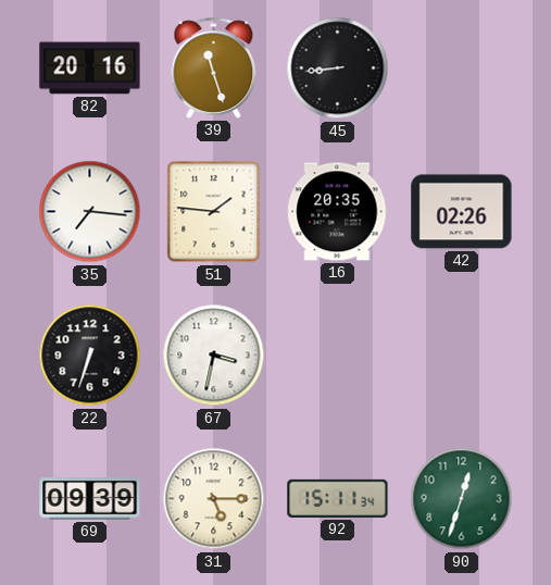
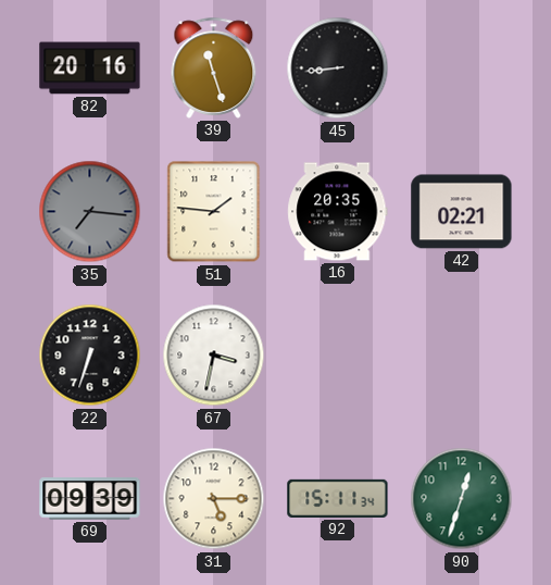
35 dial: white -> grey
42: 02:26 -> 02:21
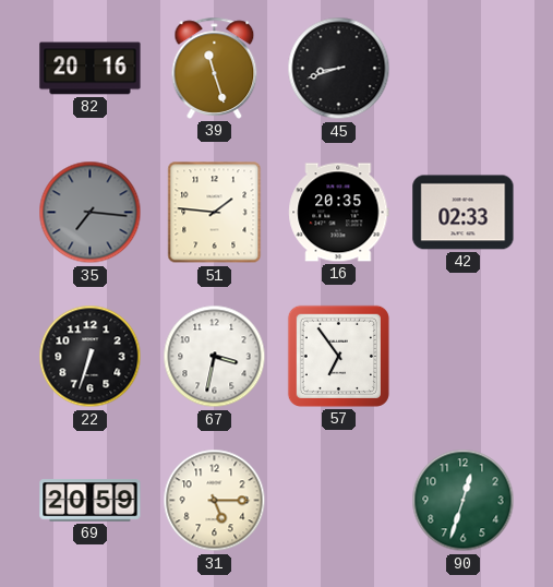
45: 8:44 -> 8:42
42: 02:21 -> 02:33
57: none -> 6:54
69: 09:39 -> 20:59
92: 15:11 -> none
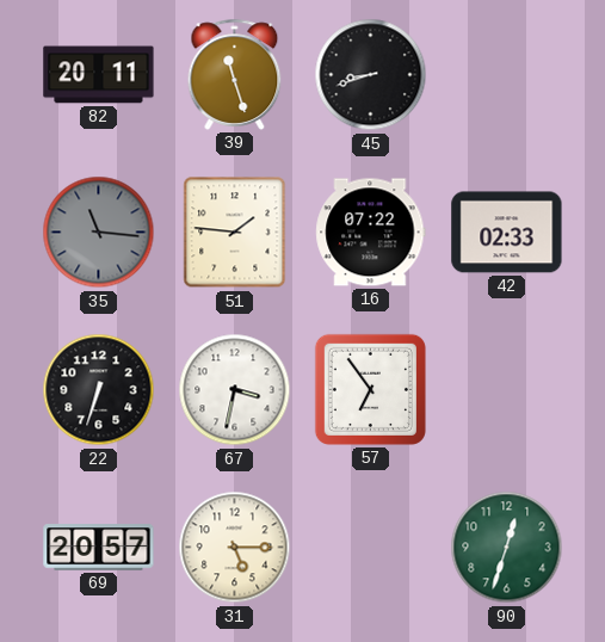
82: 20:16 -> 20:11
35: 7:16 -> 11:16
16: 20:35 -> 07:22
69: 20:59 -> 20:57
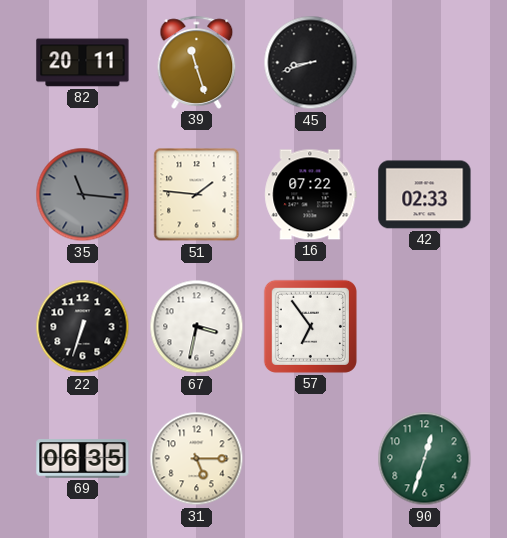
69: 20:57 -> 06:35
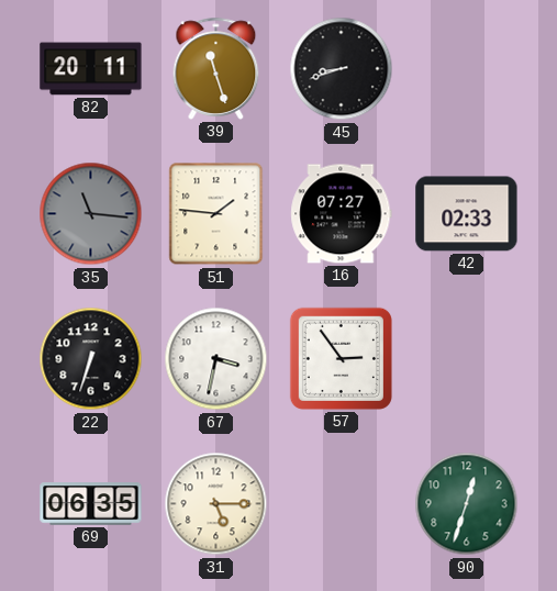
16: 07:22 -> 07:27
57: 6:54 -> 2:54
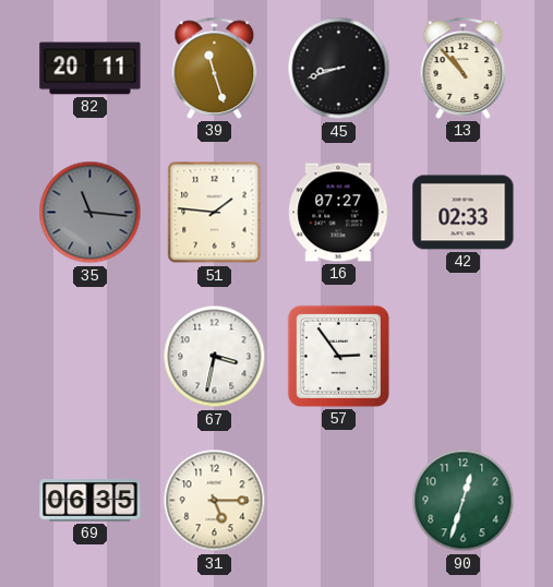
13: none -> 10:53
22: 6:33 -> none
